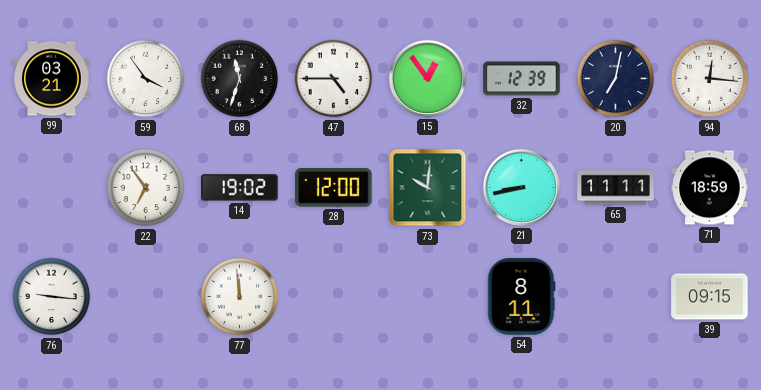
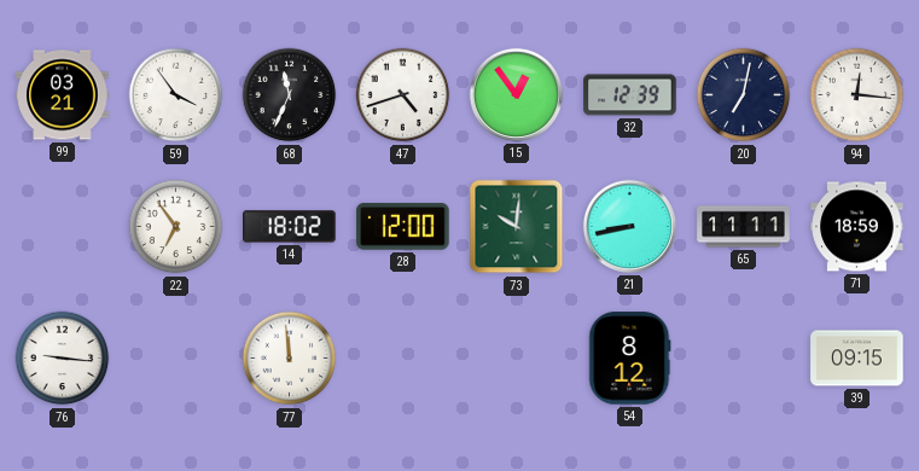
68: 11:33 -> 11:34
47: 4:45 -> 4:42
14: 19:02 -> 18:02
54: 8:11 -> 8:12
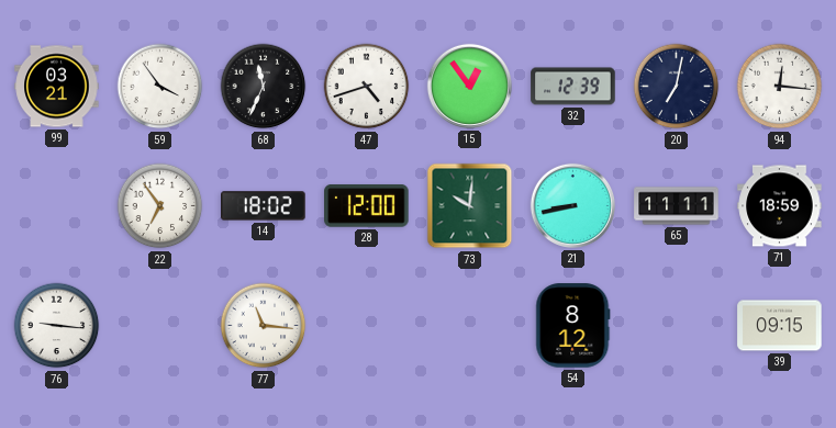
77: 11:59 -> 11:16
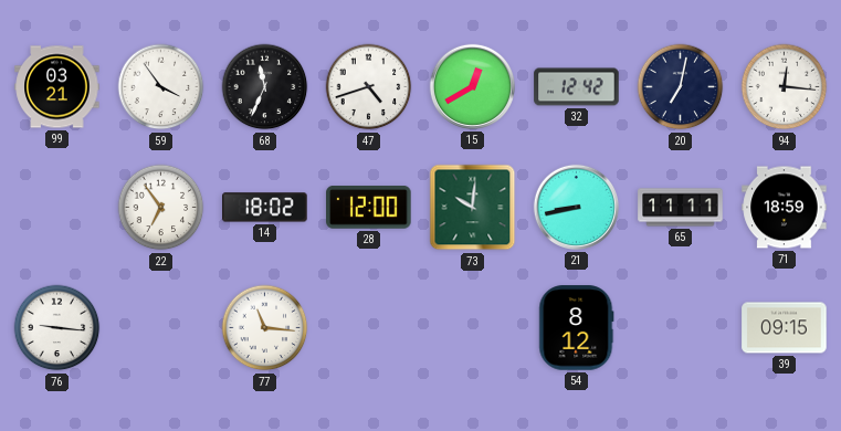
15: 12:54 -> 12:40
32: 12:39 -> 12:42
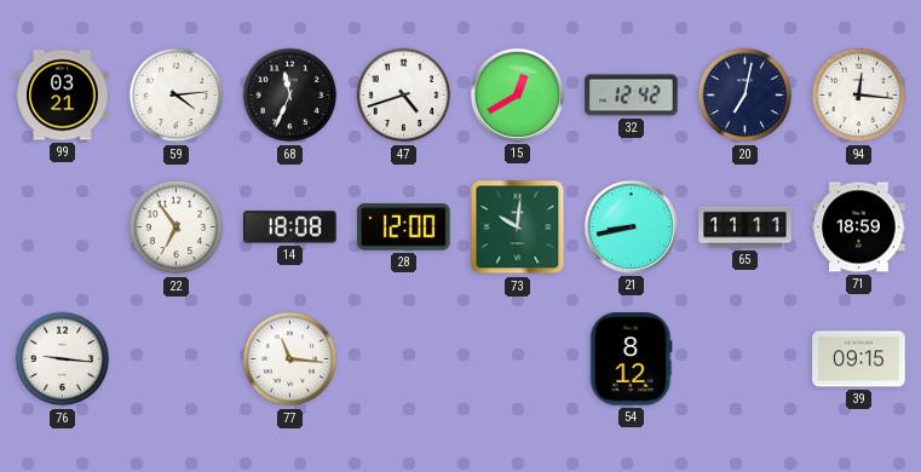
59: 3:54 -> 4:14
14: 18:02 -> 18:08
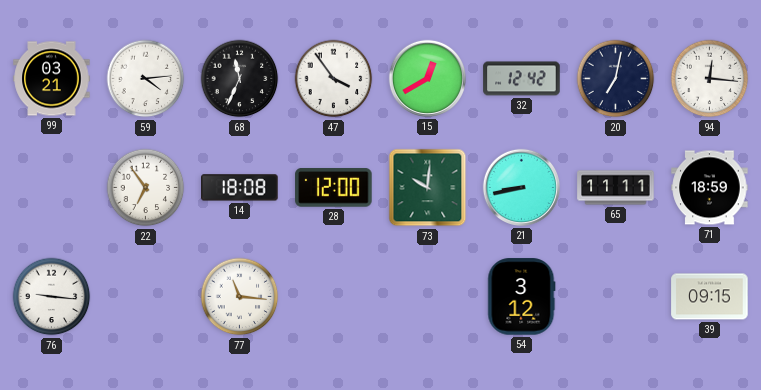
47: 4:42 -> 3:54
54: 8:12 -> 3:12
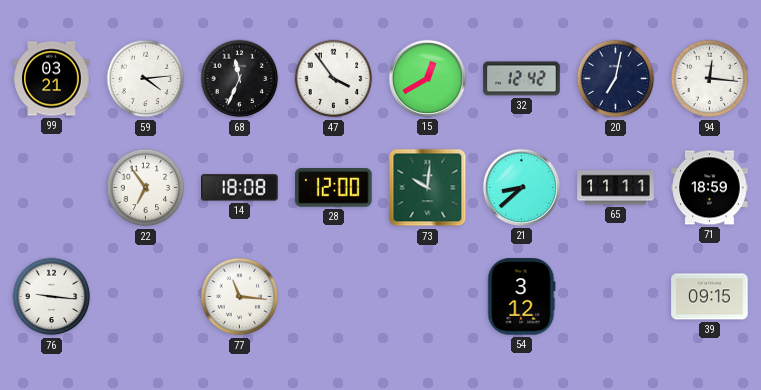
21: 8:43 -> 8:38
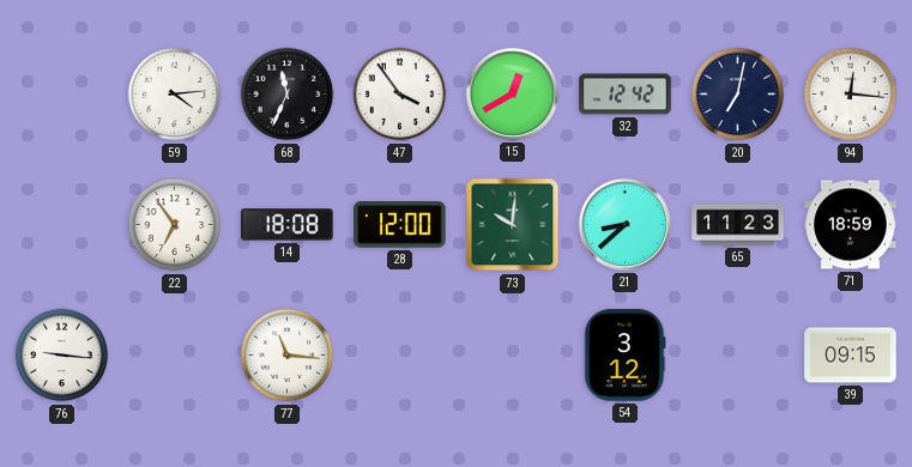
99: 03:21 -> none
65: 11:11 -> 11:23
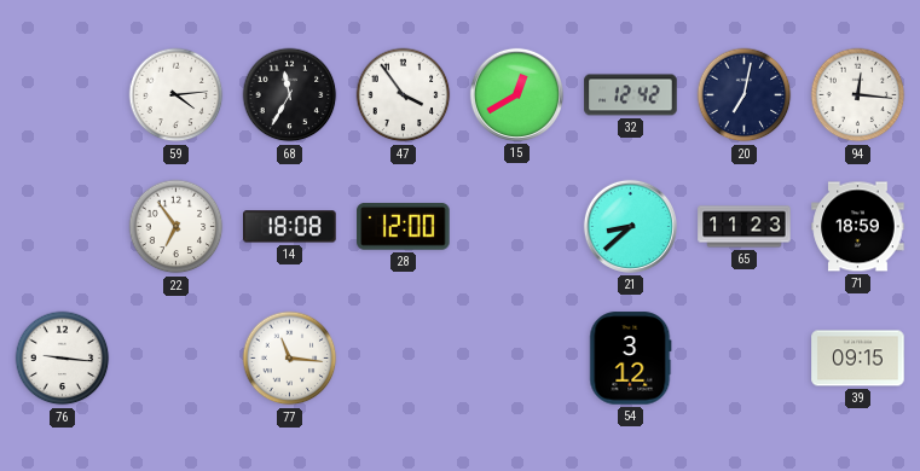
68: 11:34 -> 11:35
73: 10:01 -> none
